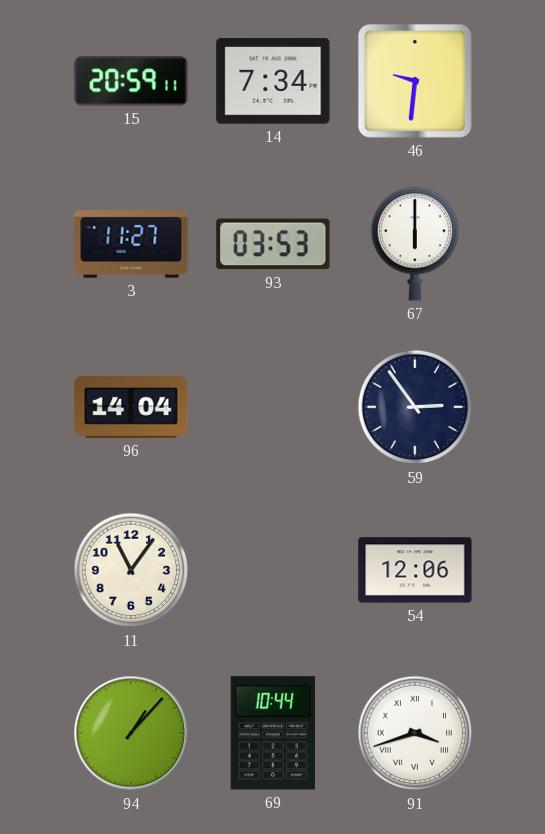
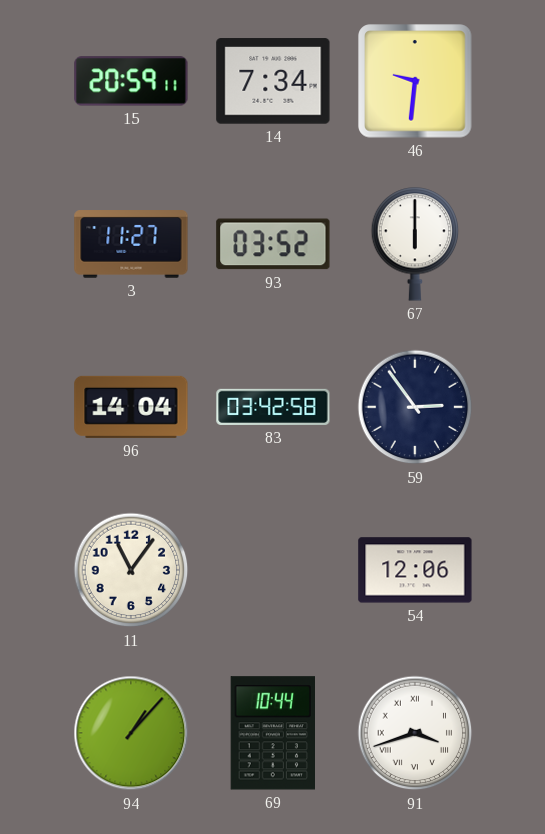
93: 03:53 -> 03:52
83: none -> 03:42
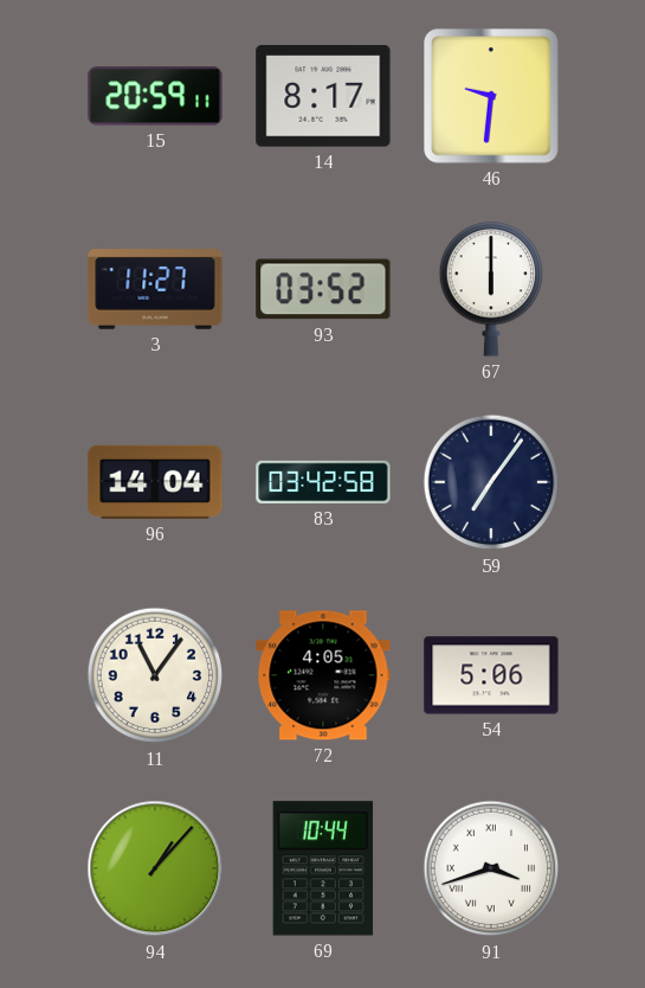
14: 7:34 -> 8:17
59: 2:54 -> 7:06
72: none -> 4:05
54: 12:06 -> 5:06
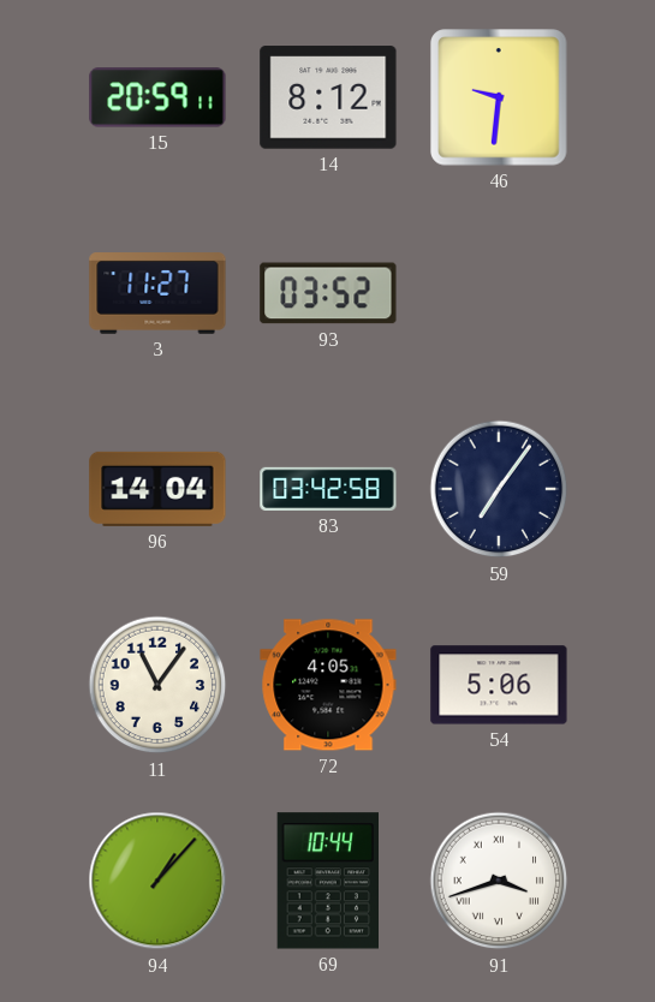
14: 8:17 -> 8:12
67: 6:00 -> none
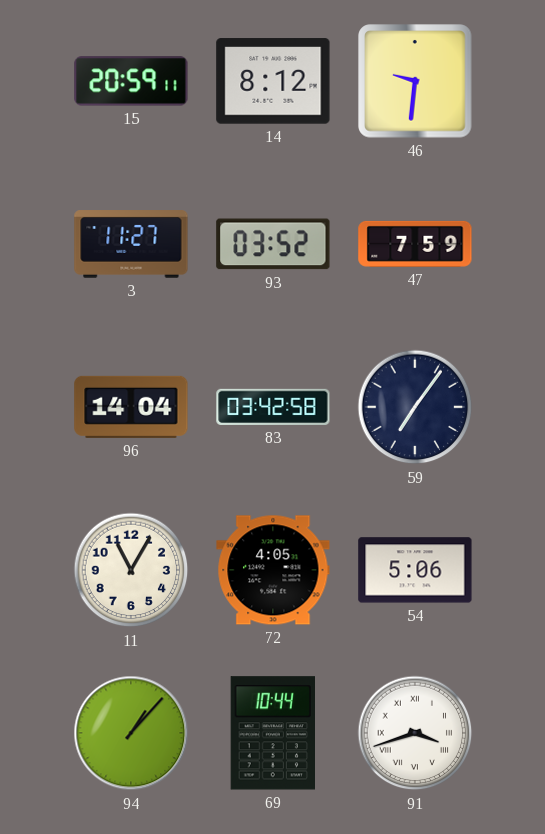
47: none -> 7:59
11: 11:06 -> 11:05
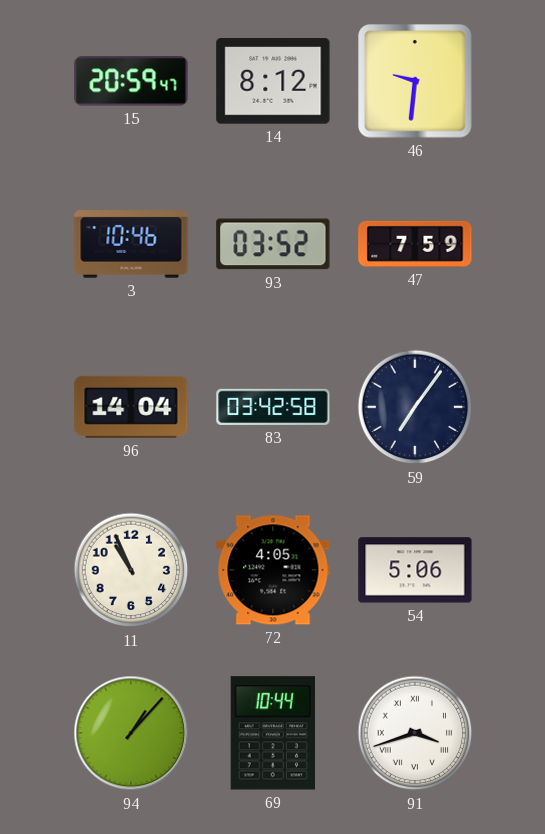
15: 20:59:11 -> 20:59:47
3: 11:27 -> 10:46
11: 11:05 -> 10:56
